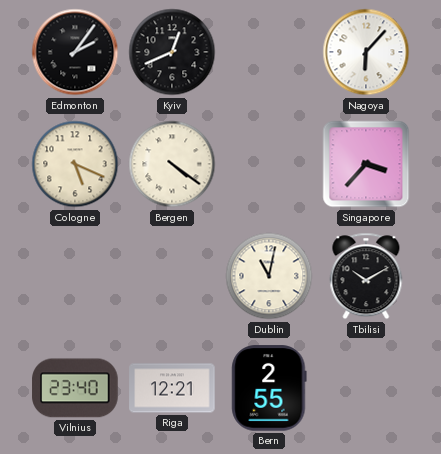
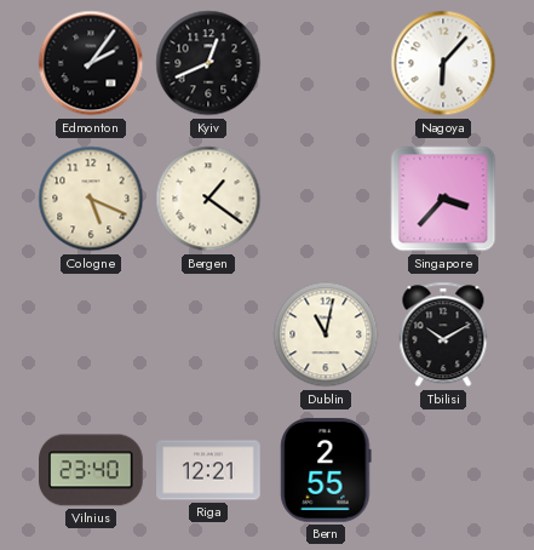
Bergen: 4:21 -> 1:21
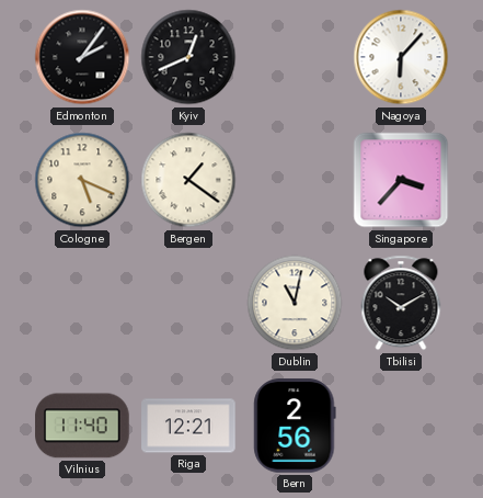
Vilnius: 23:40 -> 11:40
Bern: 2:55 -> 2:56
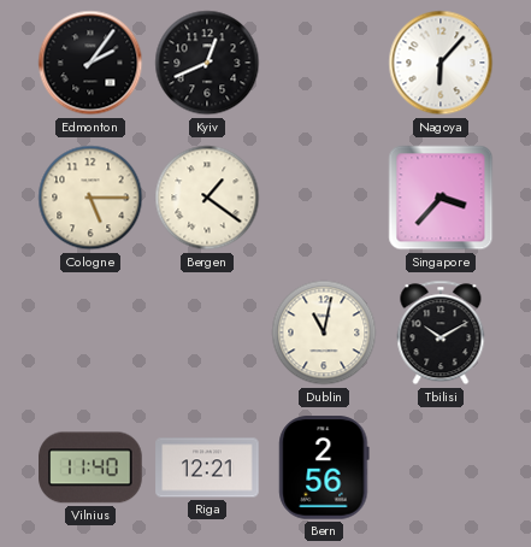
Cologne: 5:19 -> 5:15
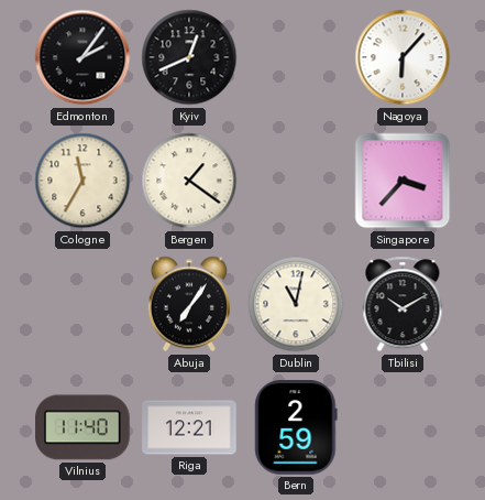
Cologne: 5:15 -> 11:35
Abuja: none -> 7:06
Bern: 2:56 -> 2:59
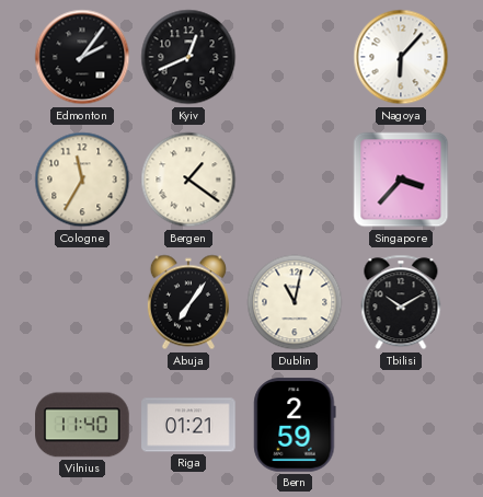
Riga: 12:21 -> 01:21
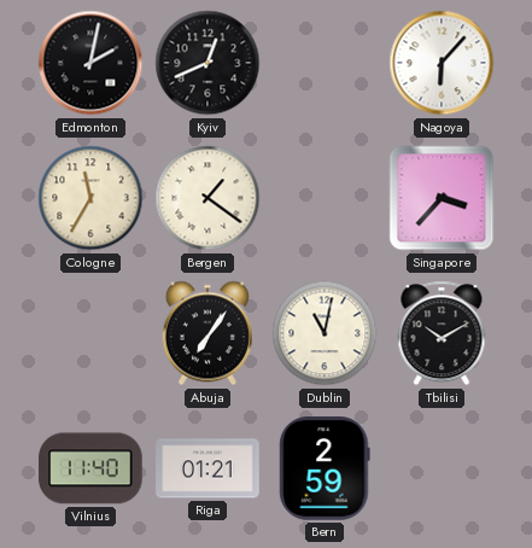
Edmonton: 2:06 -> 2:02
